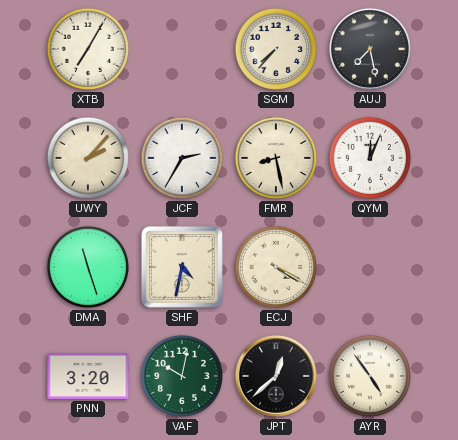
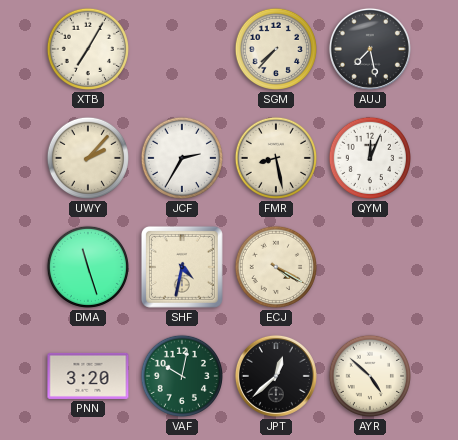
AYR: 4:54 -> 4:52
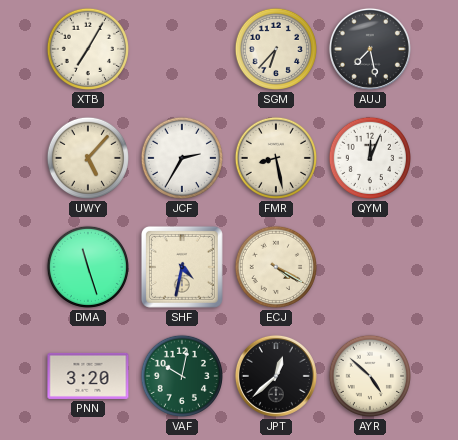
SGM: 7:37 -> 6:37
UWY: 2:07 -> 5:07
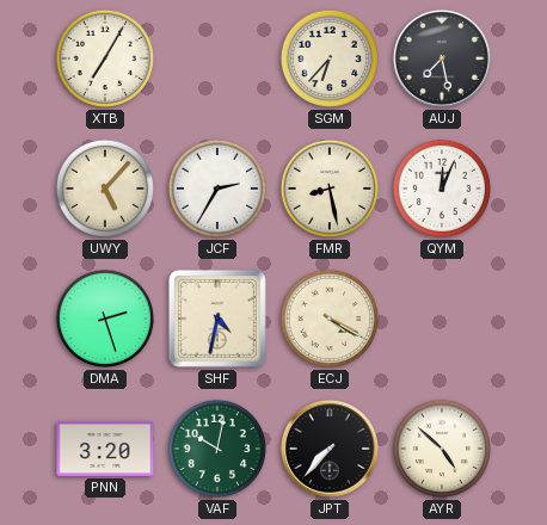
DMA: 11:27 -> 2:27
JPT: 12:38 -> 7:37
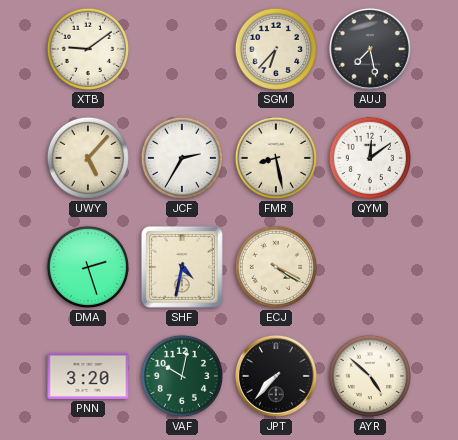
XTB: 7:05 -> 9:09
QYM: 12:04 -> 12:09
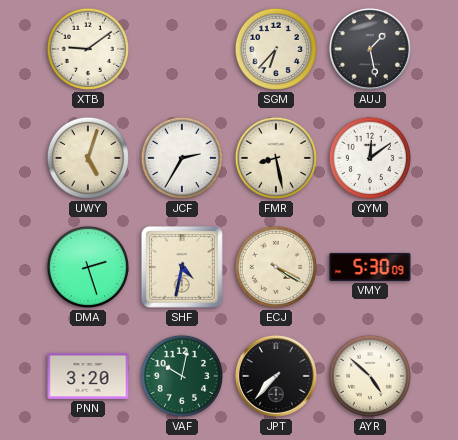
AUJ: 7:28 -> 1:28
UWY: 5:07 -> 5:03
VMY: none -> 5:30
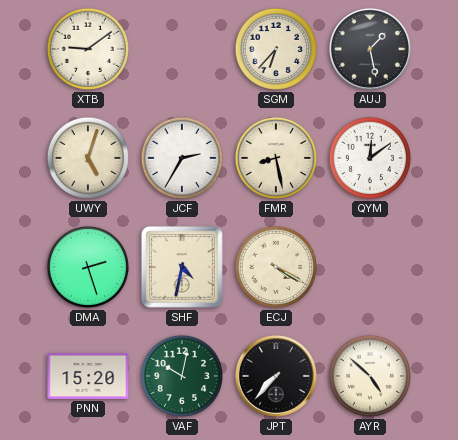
VMY: 5:30 -> none
PNN: 3:20 -> 15:20
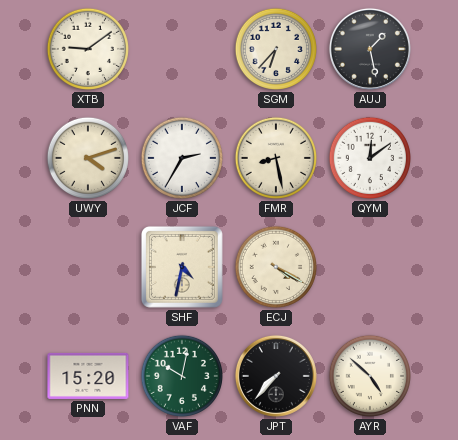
UWY: 5:03 -> 4:12
DMA: 2:27 -> none
